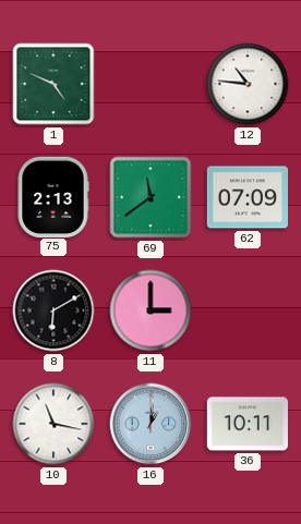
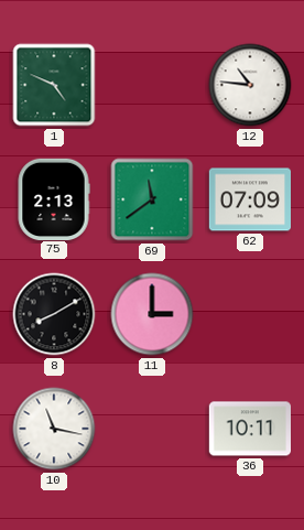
8: 6:10 -> 8:10
16: 1:01 -> none
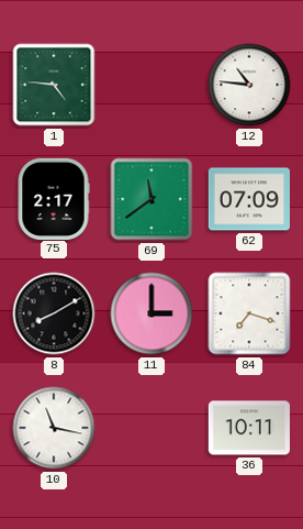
1: 4:49 -> 4:46
75: 2:13 -> 2:17
84: none -> 7:18
